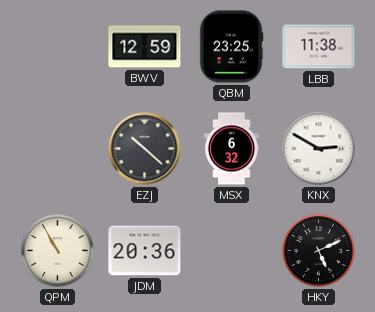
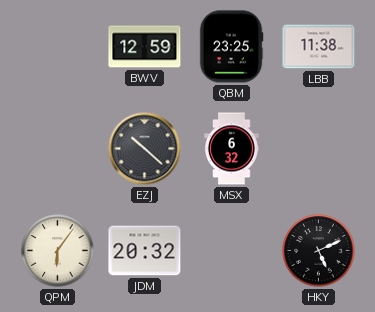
KNX: 2:50 -> none
QPM: 10:55 -> 6:06
JDM: 20:36 -> 20:32
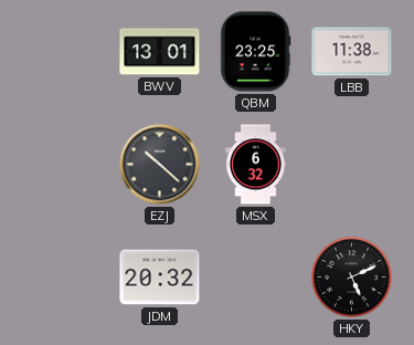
BWV: 12:59 -> 13:01
QPM: 6:06 -> none
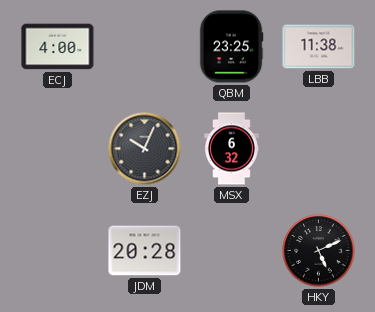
ECJ: none -> 4:00
BWV: 13:01 -> none
EZJ: 10:22 -> 10:04
JDM: 20:32 -> 20:28
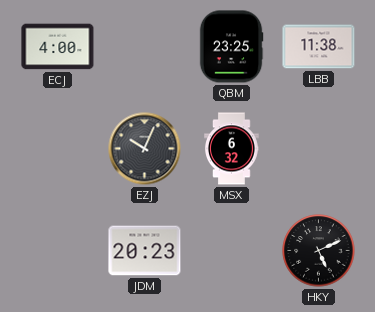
JDM: 20:28 -> 20:23
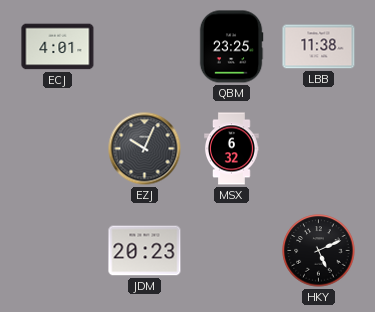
ECJ: 4:00 -> 4:01
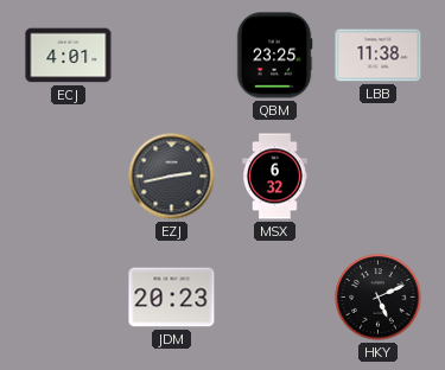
EZJ: 10:04 -> 2:43
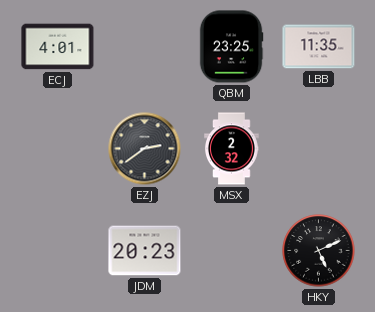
LBB: 11:38 -> 11:35
EZJ: 2:43 -> 2:39
MSX: 6:32 -> 2:32
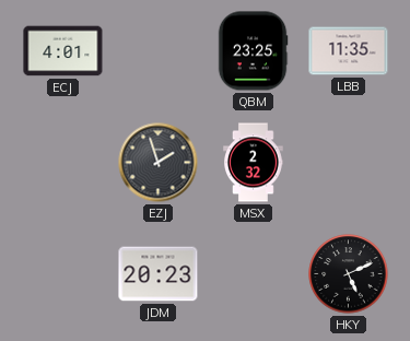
EZJ: 2:39 -> 1:57
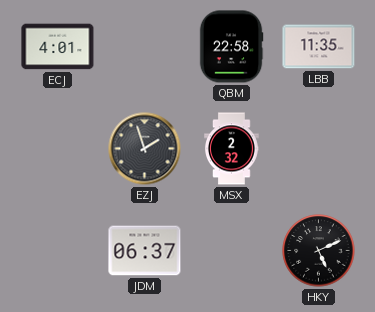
QBM: 23:25 -> 22:58
JDM: 20:23 -> 06:37
